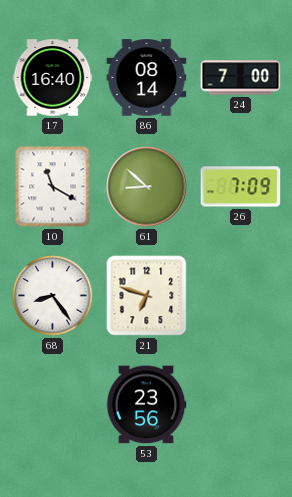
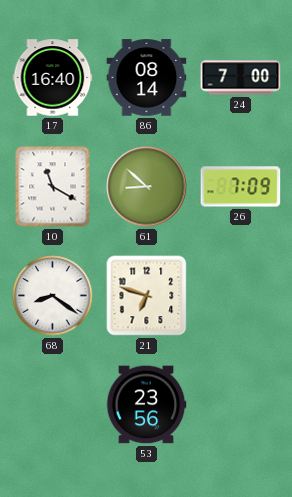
68: 8:24 -> 8:21
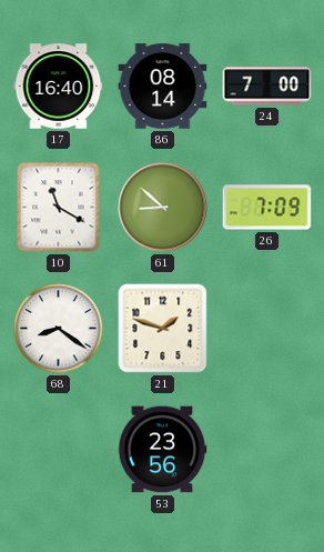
21: 6:48 -> 1:48
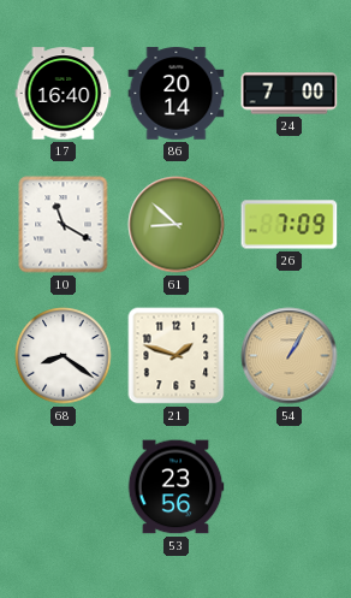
86: 08:14 -> 20:14
54: none -> 1:05
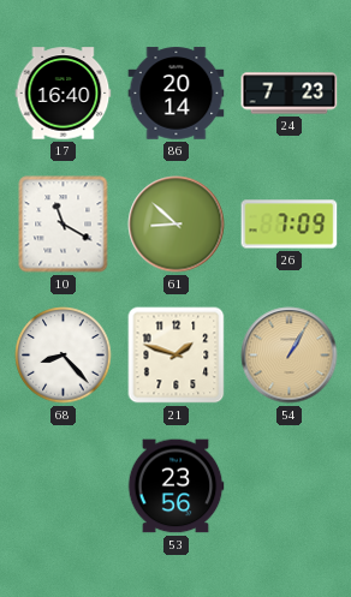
24: 7:00 -> 7:23
68: 8:21 -> 8:23
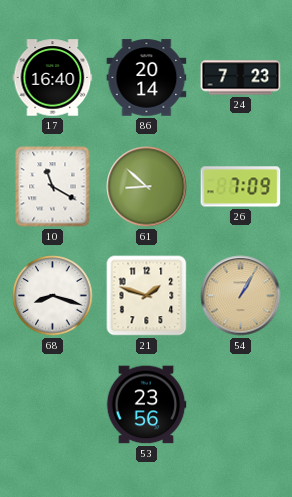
68: 8:23 -> 8:18
